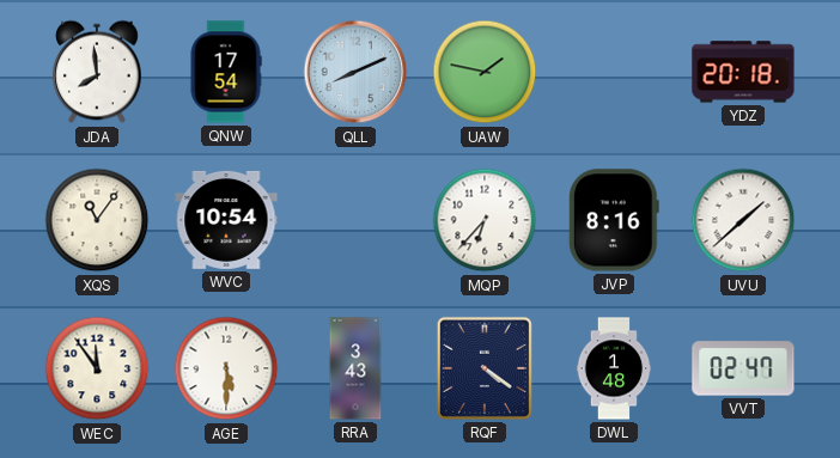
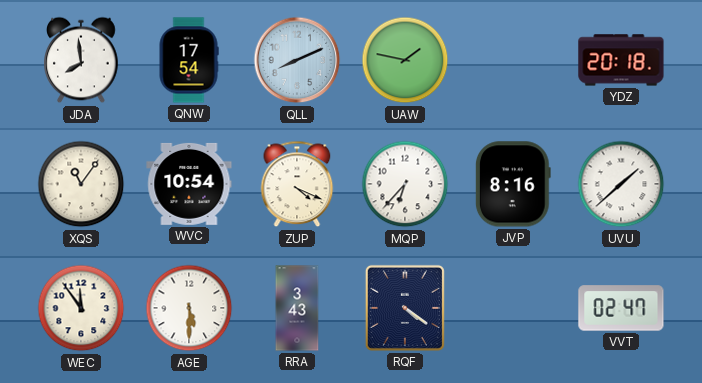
ZUP: none -> 4:19
DWL: 1:48 -> none
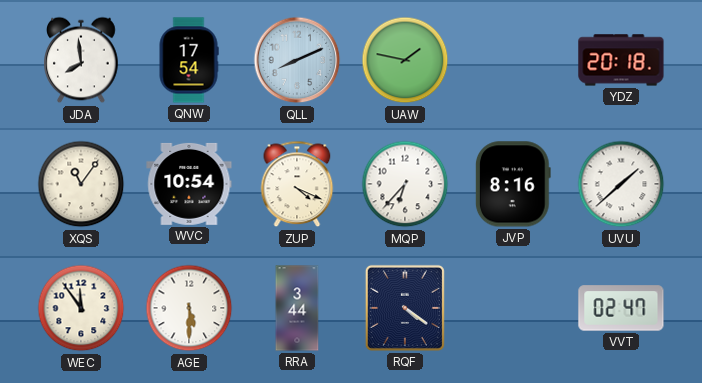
RRA: 3:43 -> 3:44
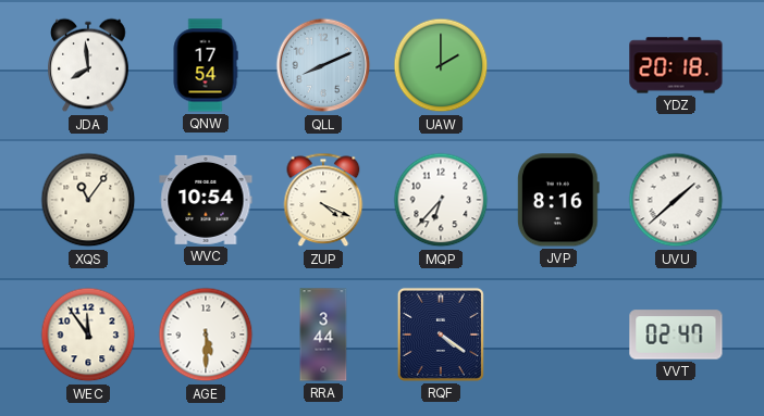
UAW: 1:47 -> 2:00
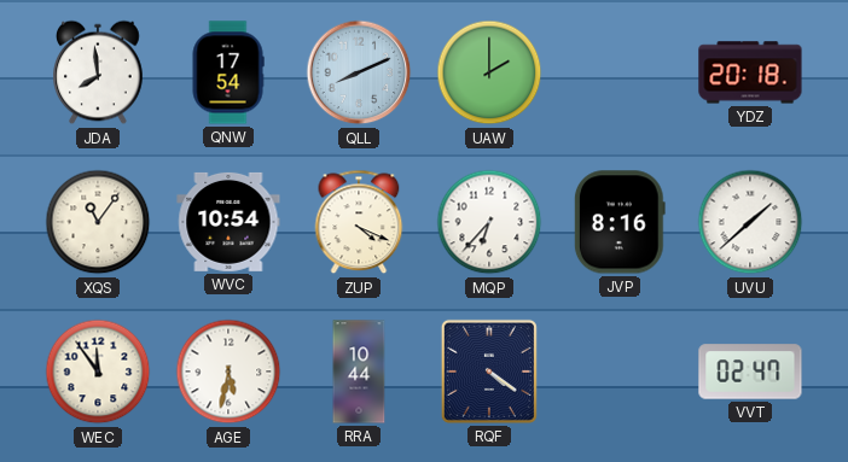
AGE: 5:30 -> 5:32
RRA: 3:44 -> 10:44
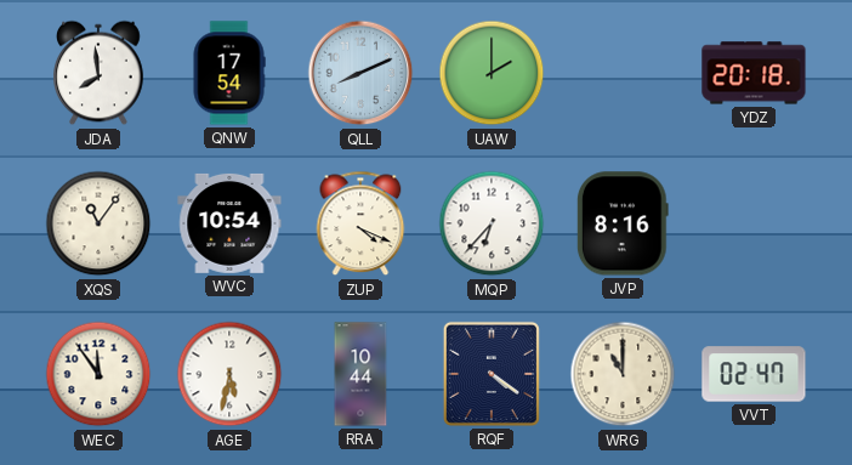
UVU: 1:38 -> none
WRG: none -> 11:00
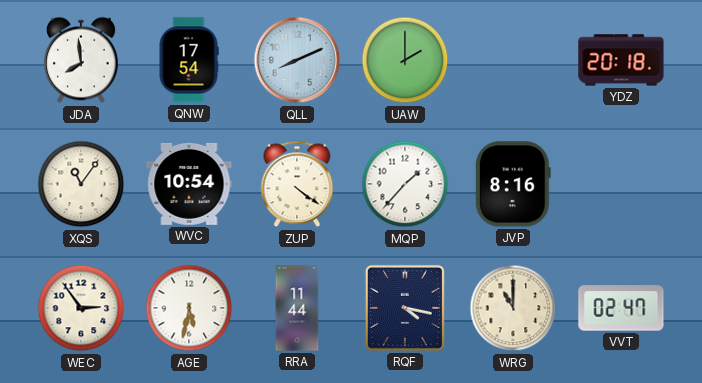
ZUP: 4:19 -> 4:21
MQP: 6:37 -> 1:37
WEC: 11:54 -> 2:54
RRA: 10:44 -> 11:44
RQF: 4:21 -> 4:17
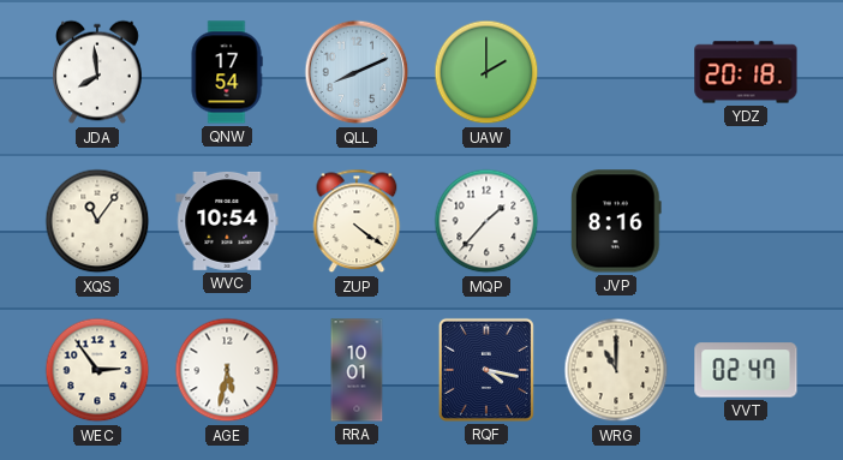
RRA: 11:44 -> 10:01
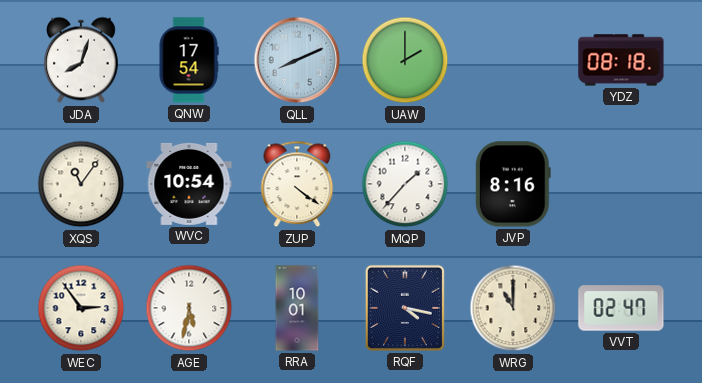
JDA: 7:59 -> 8:03
YDZ: 20:18 -> 08:18
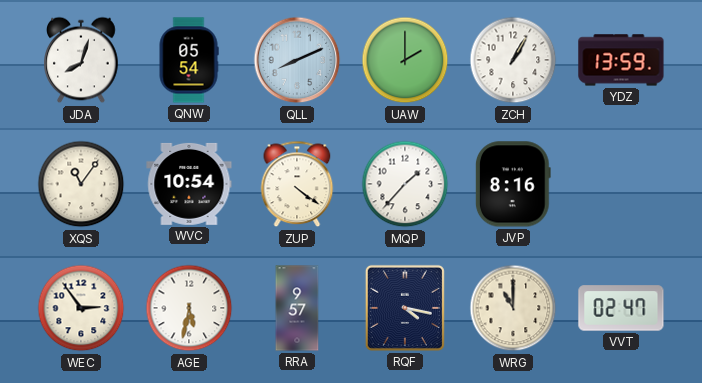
QNW: 17:54 -> 05:54
ZCH: none -> 1:05
YDZ: 08:18 -> 13:59
RRA: 10:01 -> 9:57
